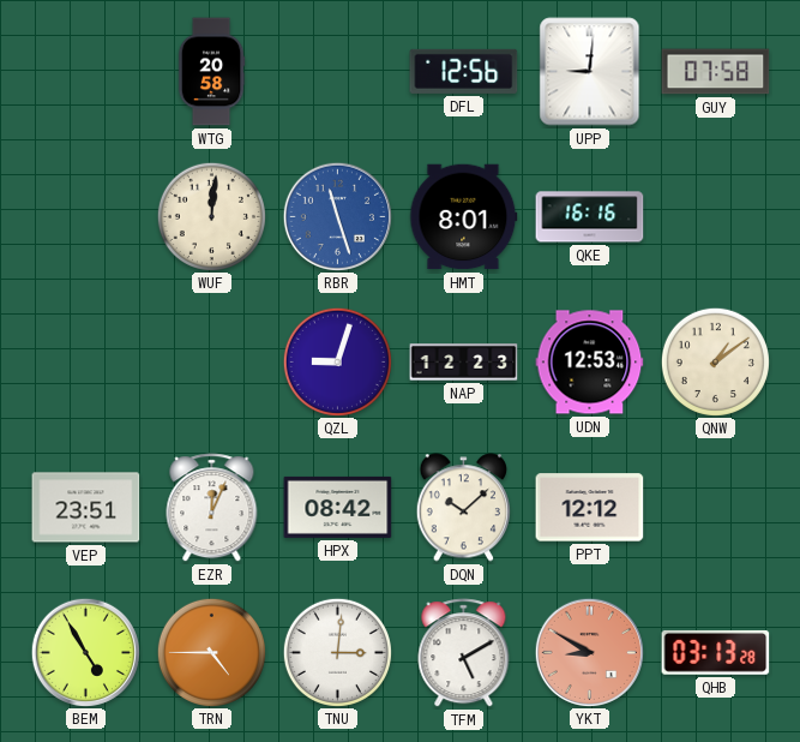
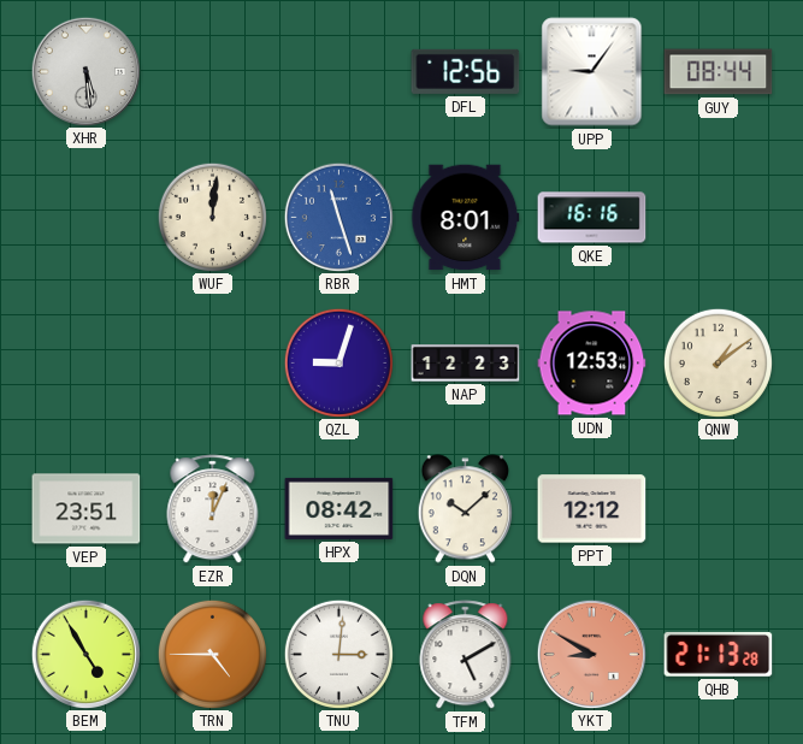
XHR: none -> 5:29
WTG: 20:58 -> none
UPP: 9:01 -> 9:06
GUY: 07:58 -> 08:44
QHB: 03:13 -> 21:13
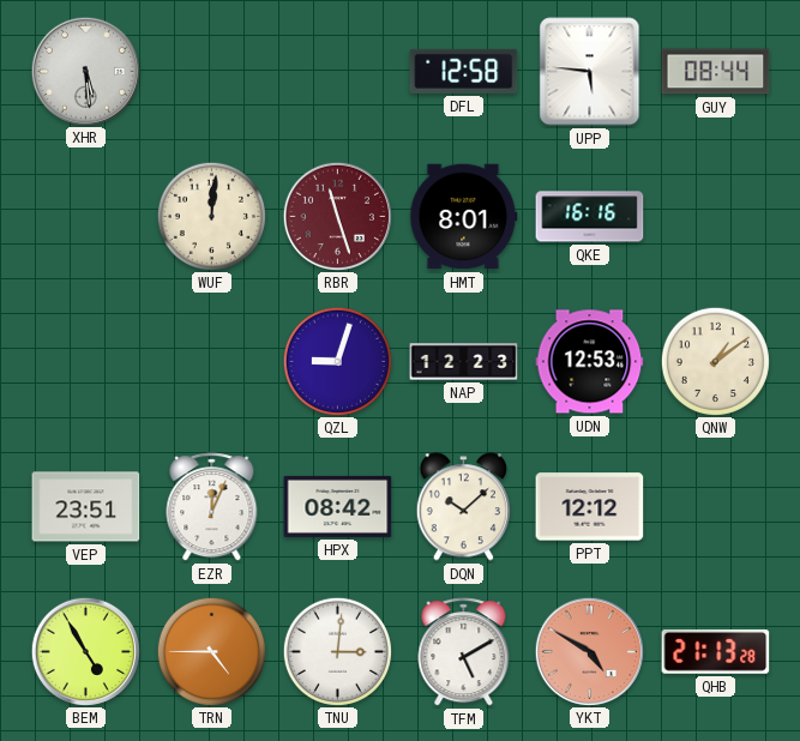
DFL: 12:56 -> 12:58
UPP: 9:06 -> 5:46
RBR dial: blue -> burgundy
YKT: 8:50 -> 4:50
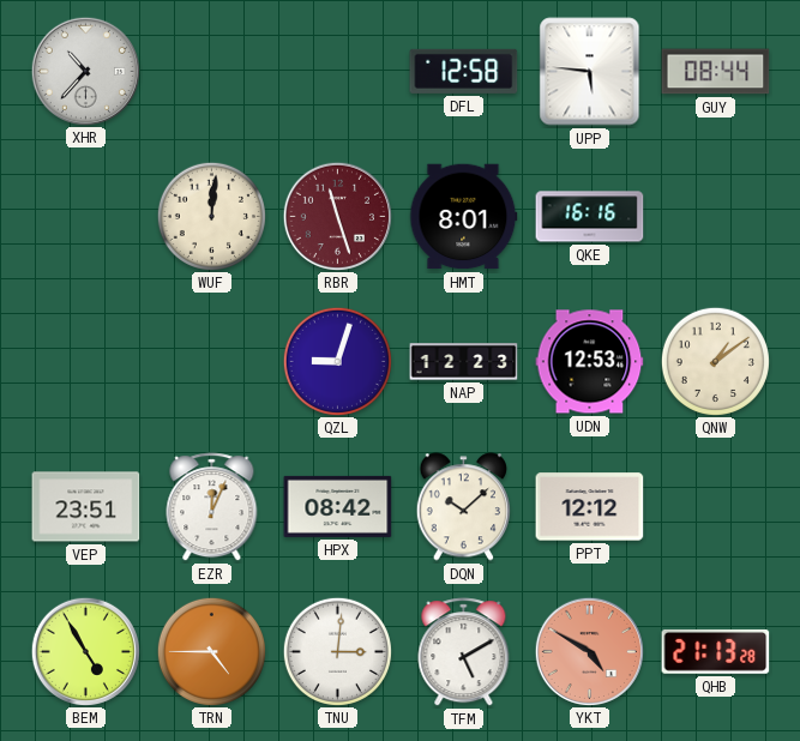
XHR: 5:29 -> 10:37
